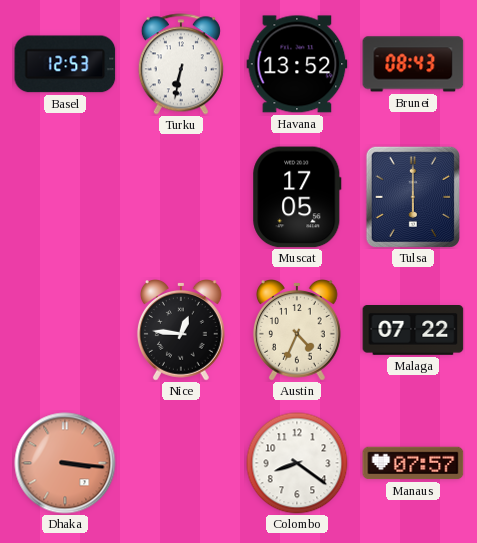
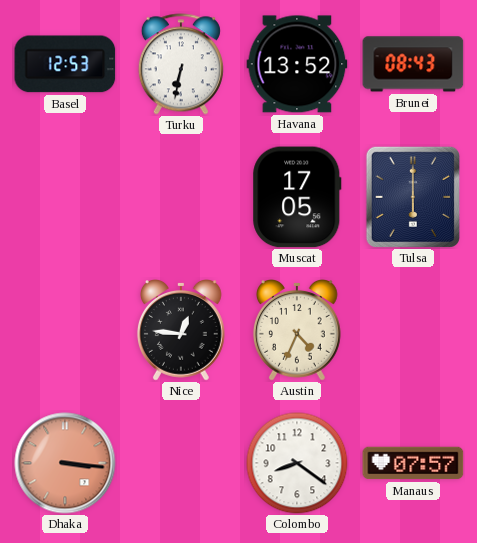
Malaga: 07:22 -> none
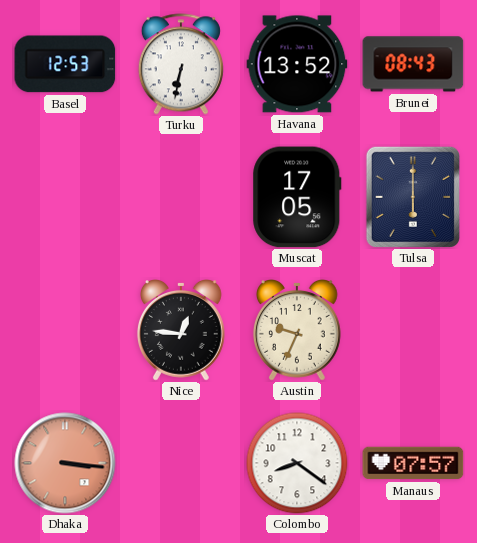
Austin: 4:34 -> 9:34
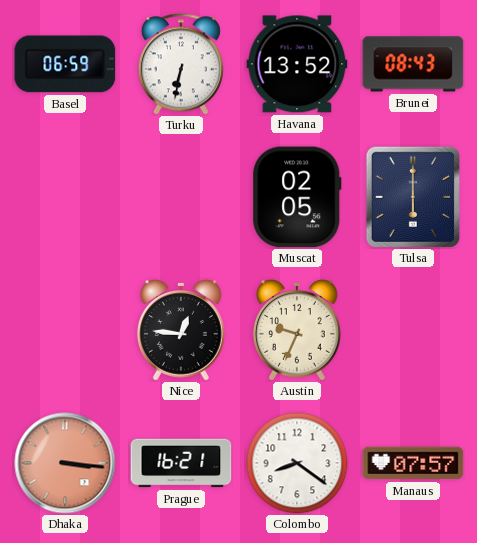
Basel: 12:53 -> 06:59
Muscat: 17:05 -> 02:05
Prague: none -> 16:21
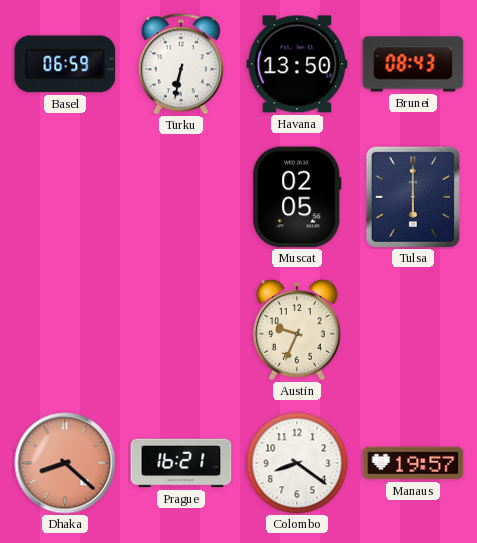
Havana: 13:52 -> 13:50
Nice: 12:46 -> none
Dhaka: 3:16 -> 8:22
Manaus: 07:57 -> 19:57
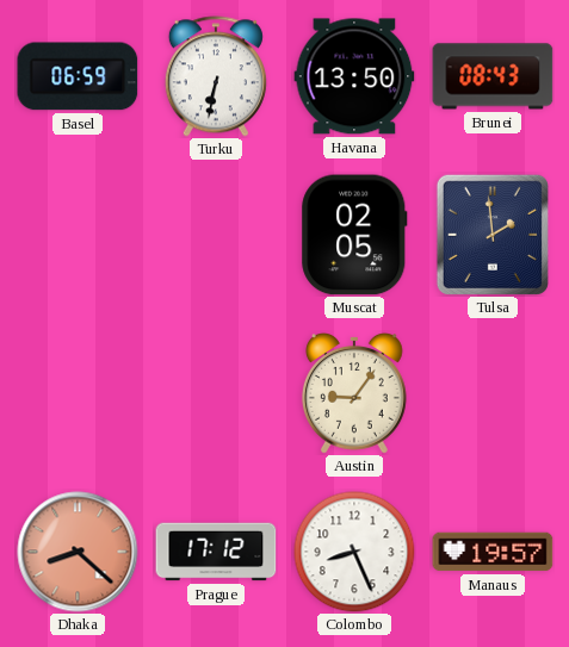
Tulsa: 6:00 -> 1:59
Austin: 9:34 -> 9:06
Prague: 16:21 -> 17:12
Colombo: 8:21 -> 8:26
